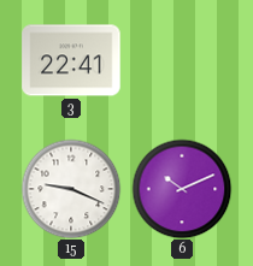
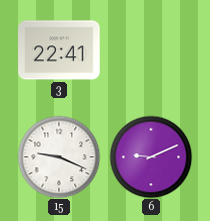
6: 10:11 -> 9:11
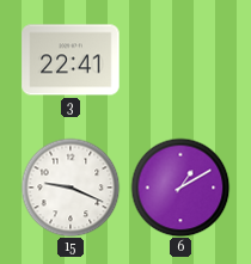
6: 9:11 -> 1:10
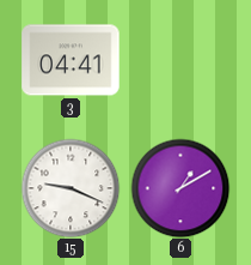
3: 22:41 -> 04:41
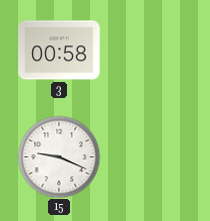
3: 04:41 -> 00:58
6: 1:10 -> none
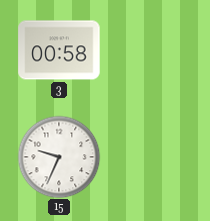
15: 9:19 -> 9:34
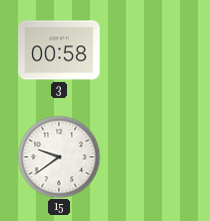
15: 9:34 -> 9:39
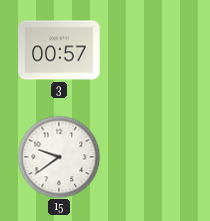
3: 00:58 -> 00:57
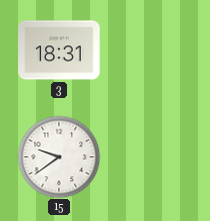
3: 00:57 -> 18:31
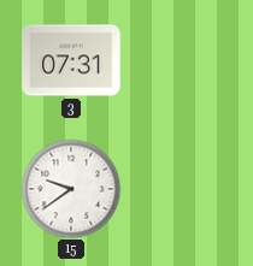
3: 18:31 -> 07:31
